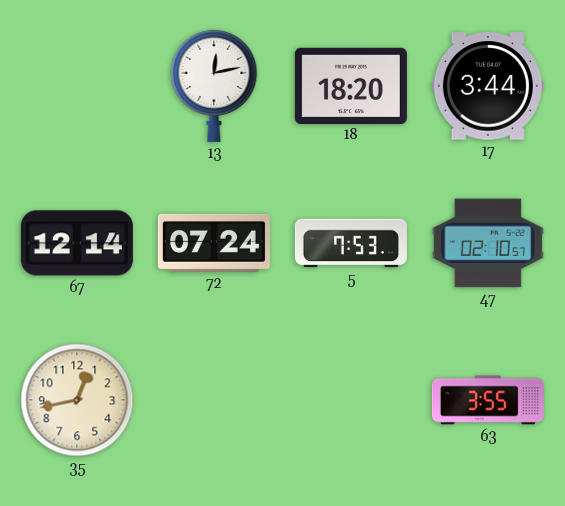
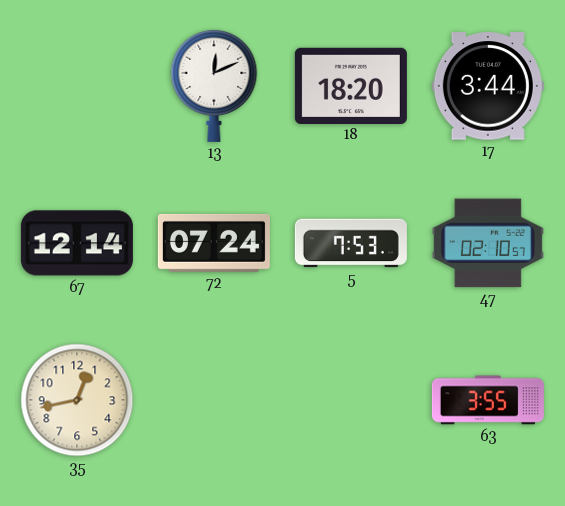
13: 12:13 -> 12:11
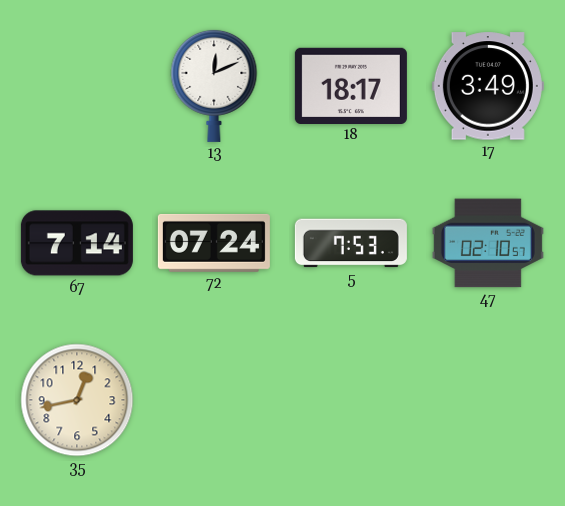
18: 18:20 -> 18:17
17: 3:44 -> 3:49
67: 12:14 -> 7:14
63: 3:55 -> none
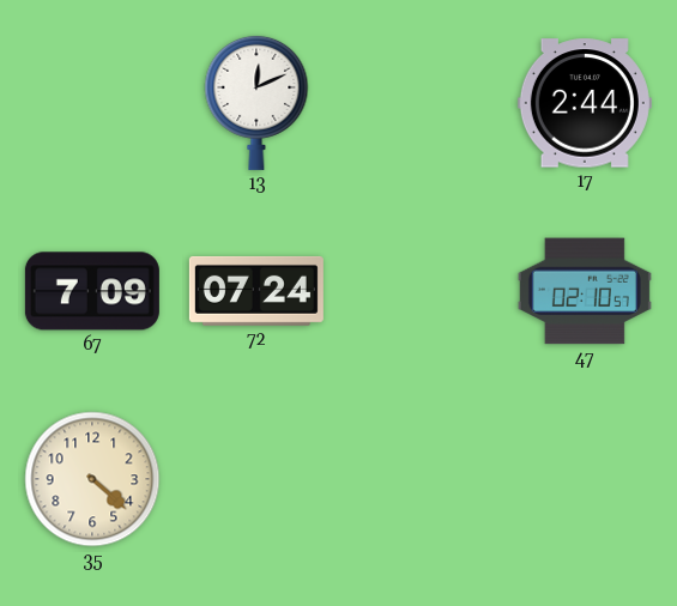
18: 18:17 -> none
17: 3:49 -> 2:44
67: 7:14 -> 7:09
5: 7:53 -> none
35: 12:43 -> 4:22
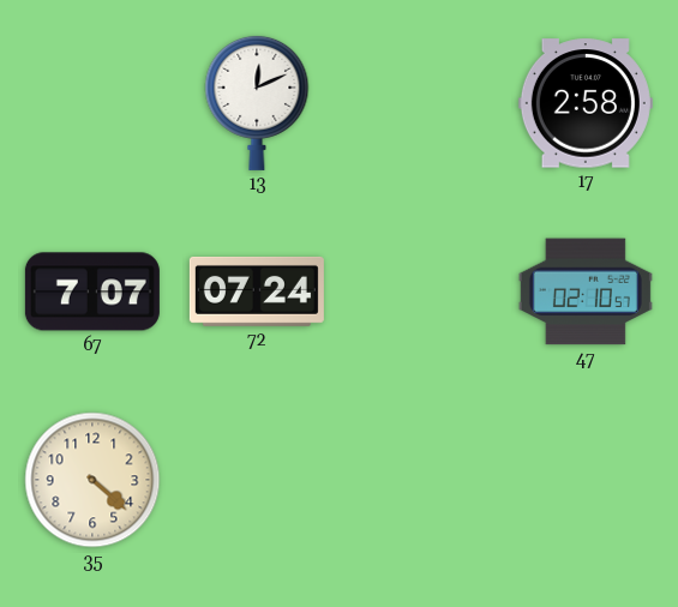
17: 2:44 -> 2:58
67: 7:09 -> 7:07
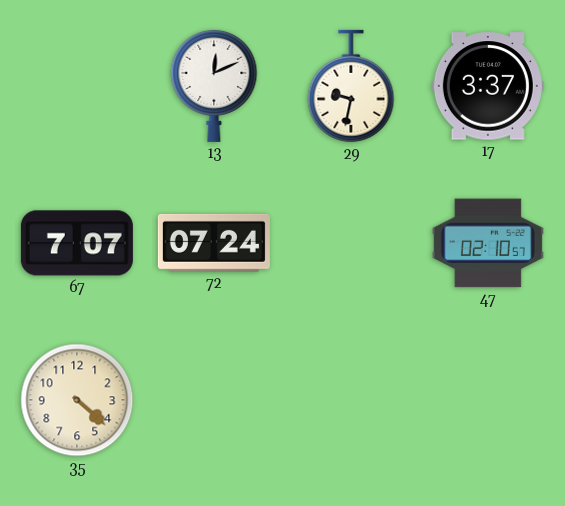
29: none -> 9:32
17: 2:58 -> 3:37
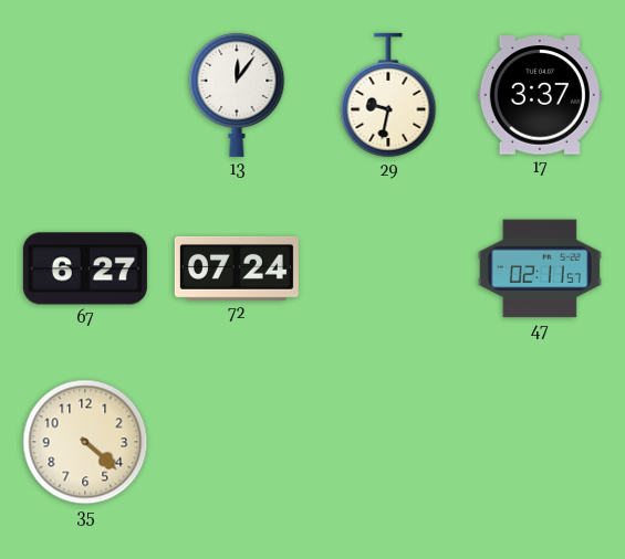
13: 12:11 -> 12:06
67: 7:07 -> 6:27
47: 02:10 -> 02:11
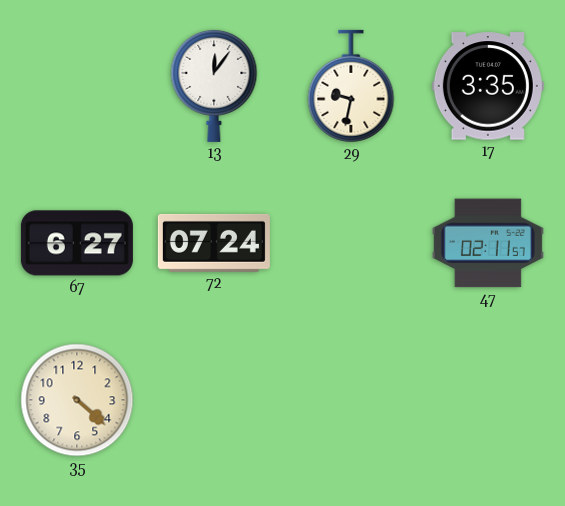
17: 3:37 -> 3:35
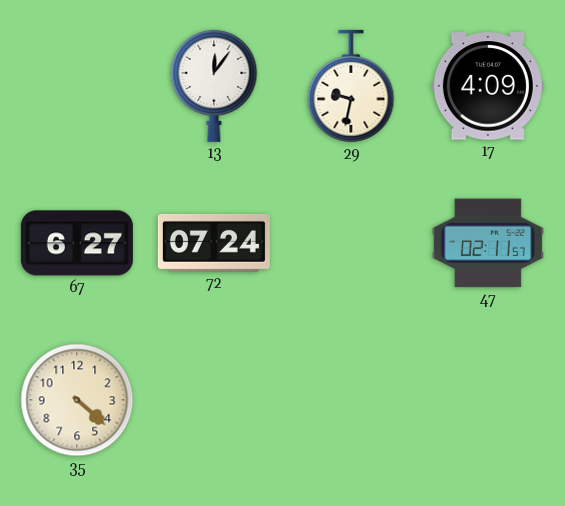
17: 3:35 -> 4:09
